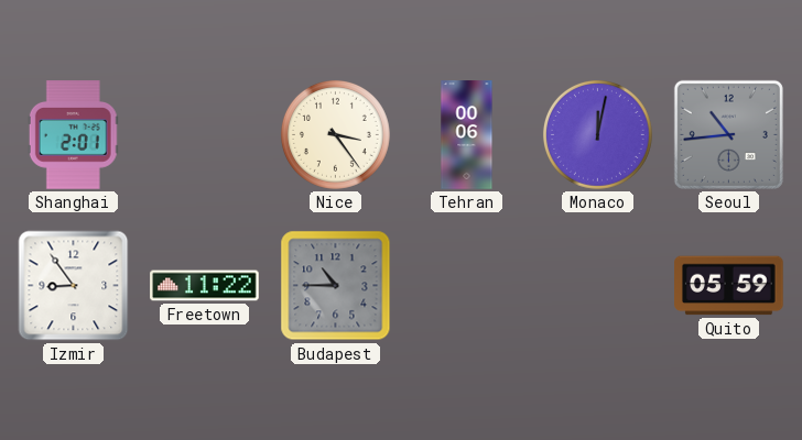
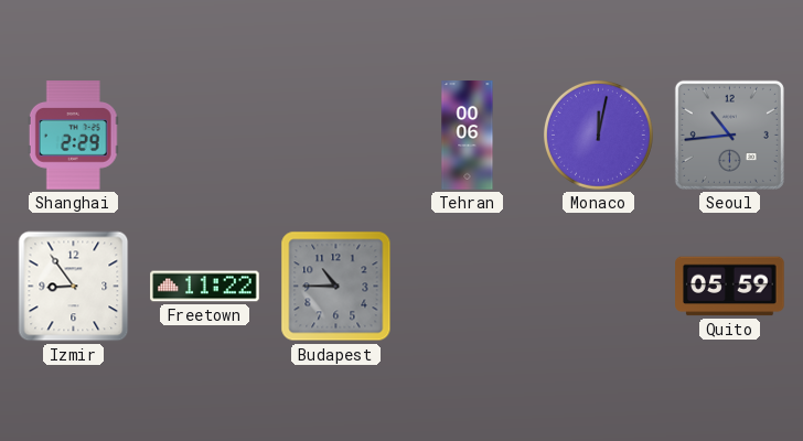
Shanghai: 2:01 -> 2:29
Nice: 3:24 -> none
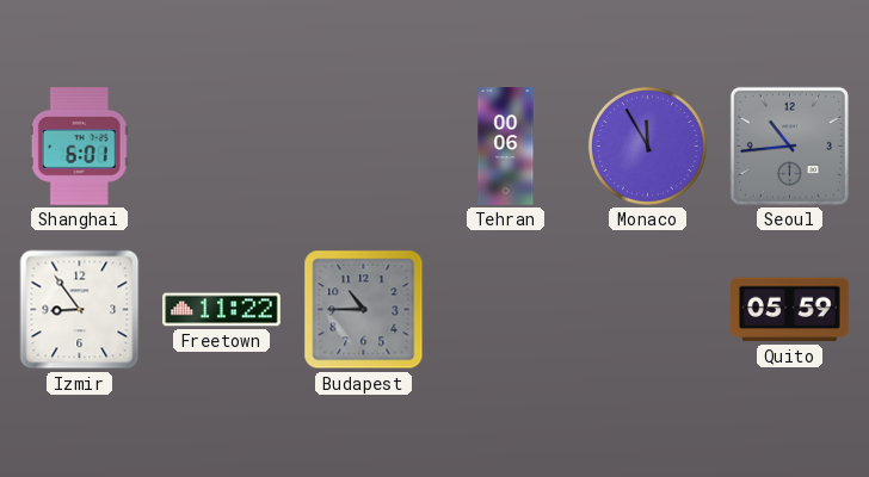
Shanghai: 2:29 -> 6:01
Monaco: 12:02 -> 11:55
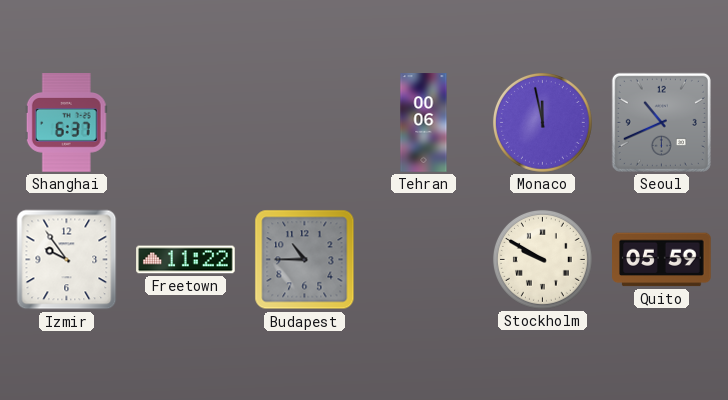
Shanghai: 6:01 -> 6:37
Monaco: 11:55 -> 11:58
Seoul: 10:44 -> 10:41
Izmir: 8:54 -> 9:54
Stockholm: none -> 9:50
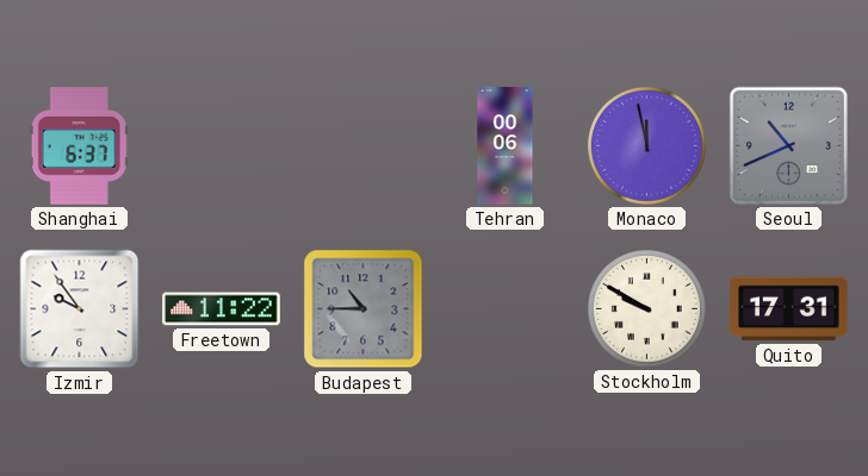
Quito: 05:59 -> 17:31
